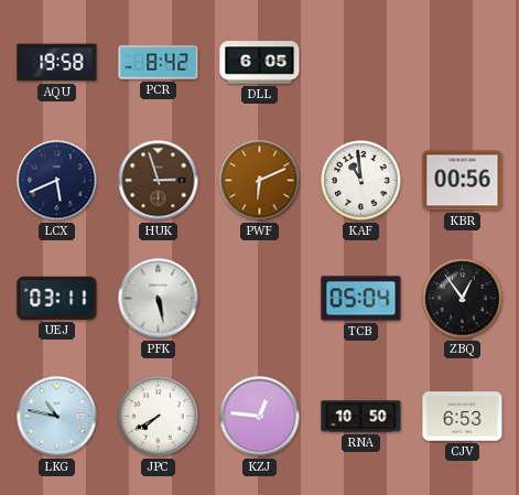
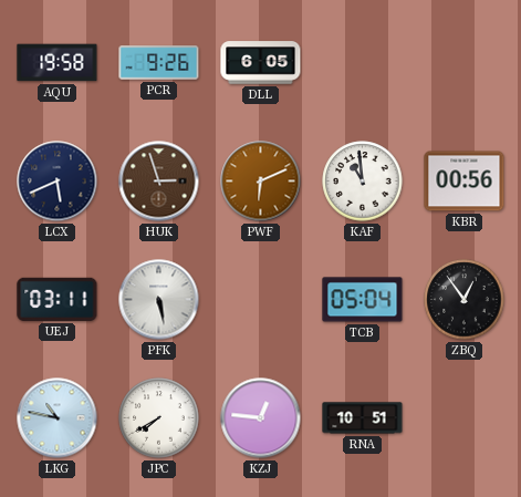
PCR: 8:42 -> 9:26
RNA: 10:50 -> 10:51
CJV: 6:53 -> none
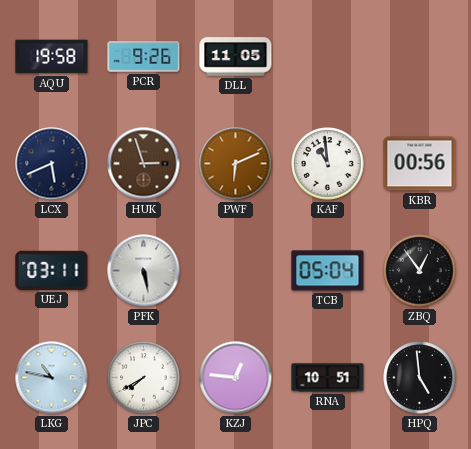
DLL: 6:05 -> 11:05
HPQ: none -> 4:59
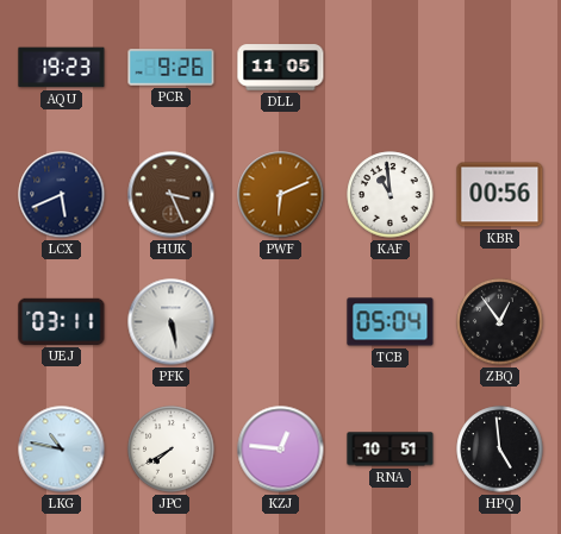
AQU: 19:58 -> 19:23
HUK: 2:57 -> 3:26
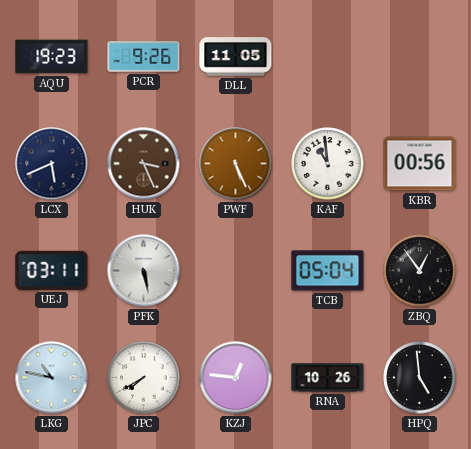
PWF: 6:11 -> 5:26
RNA: 10:51 -> 10:26
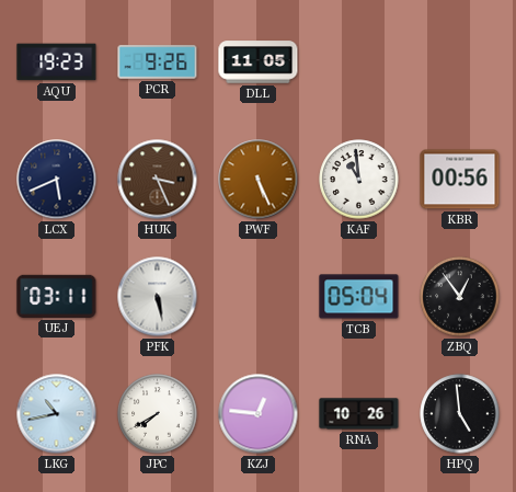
LKG: 10:47 -> 10:43
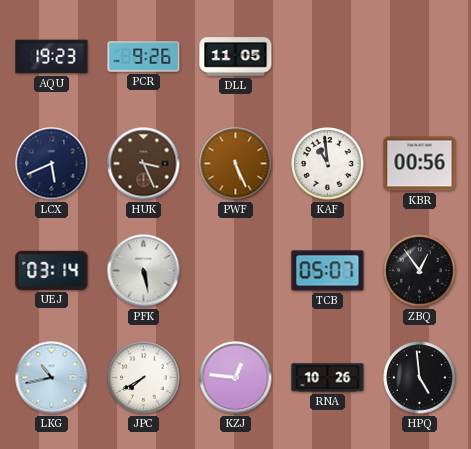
UEJ: 03:11 -> 03:14
TCB: 05:04 -> 05:07
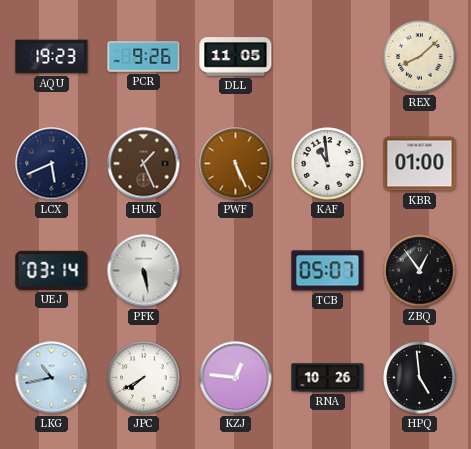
REX: none -> 8:08
HUK: 3:26 -> 1:26
KBR: 00:56 -> 01:00
